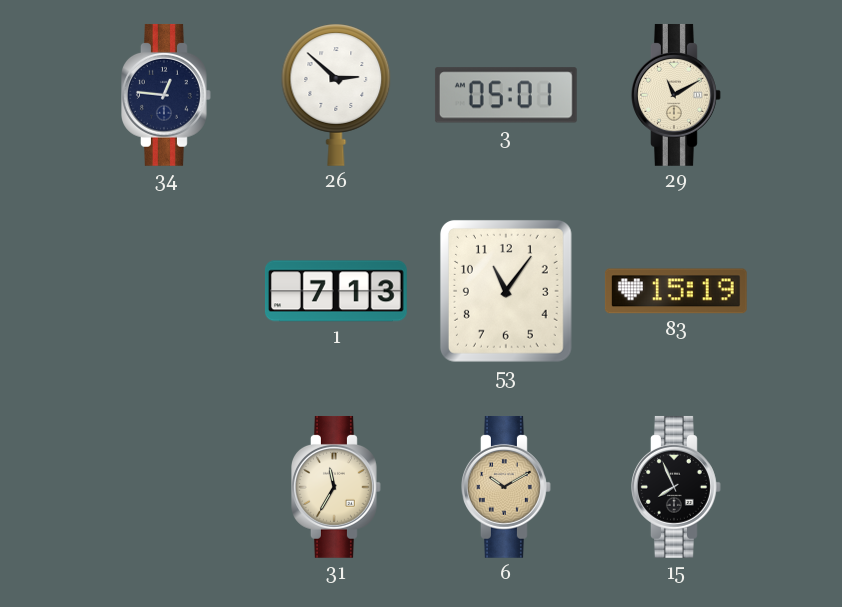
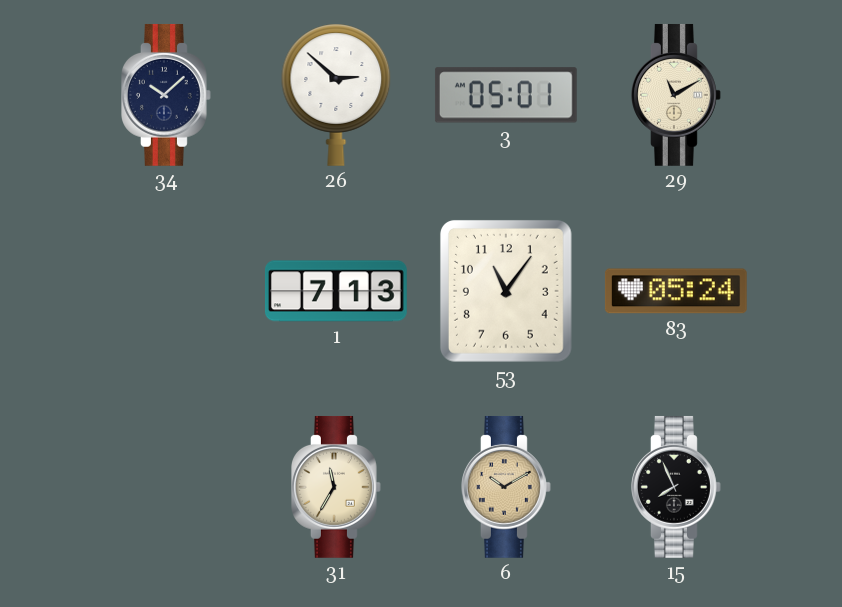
34: 12:46 -> 10:08
83: 15:19 -> 05:24
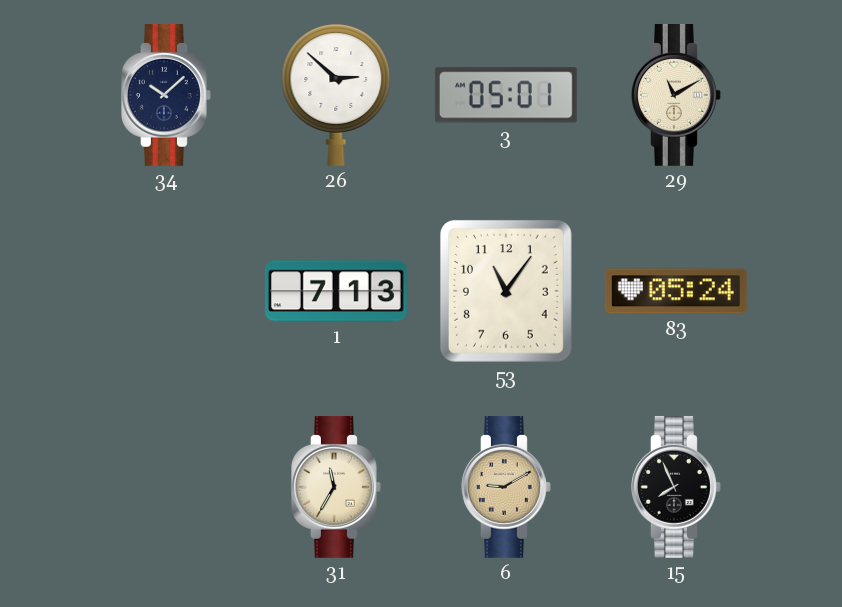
6: 10:10 -> 9:10
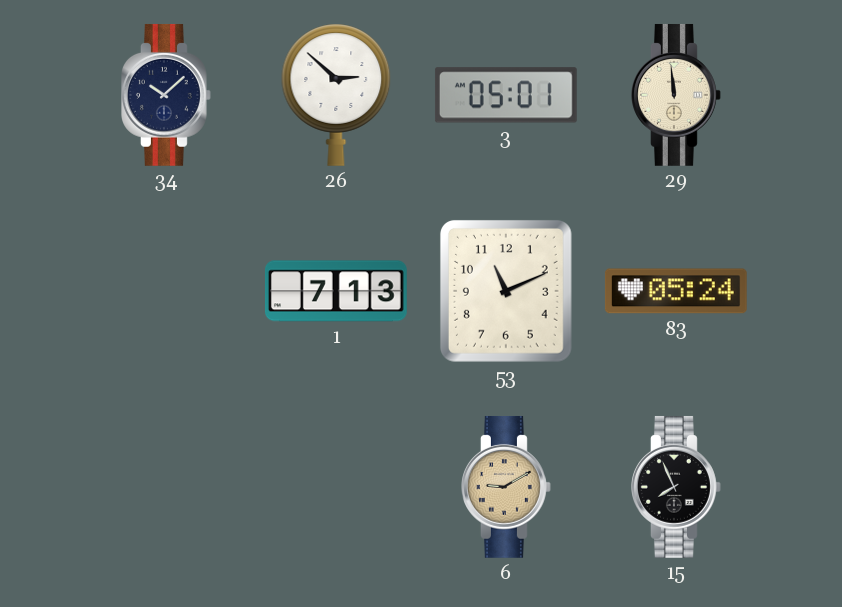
29: 11:10 -> 11:59
53: 11:06 -> 11:11
31: 11:35 -> none
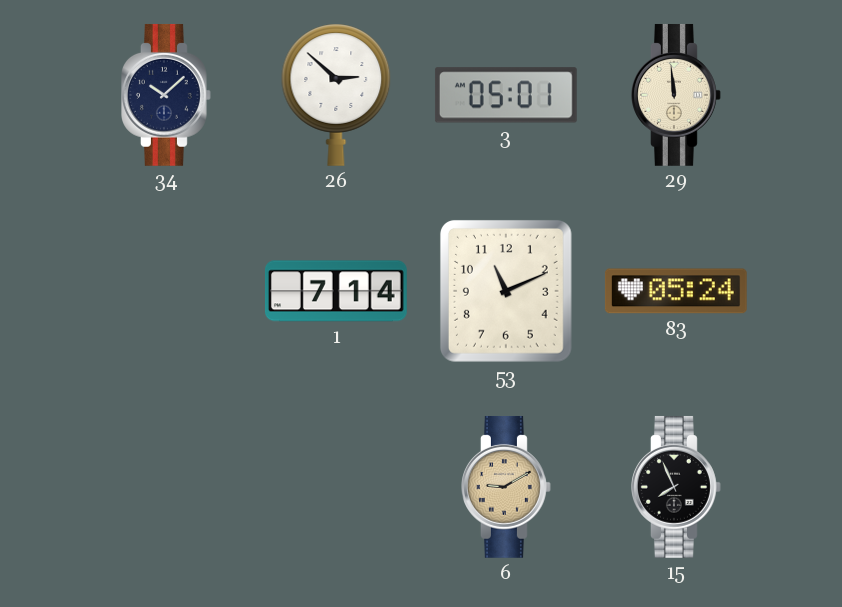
1: 7:13 -> 7:14
